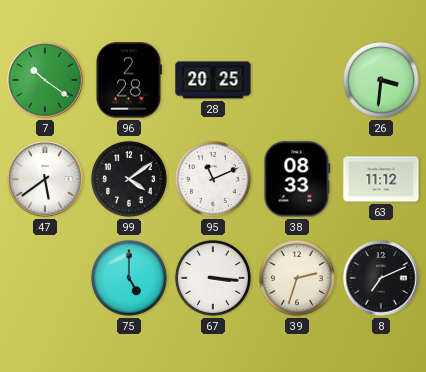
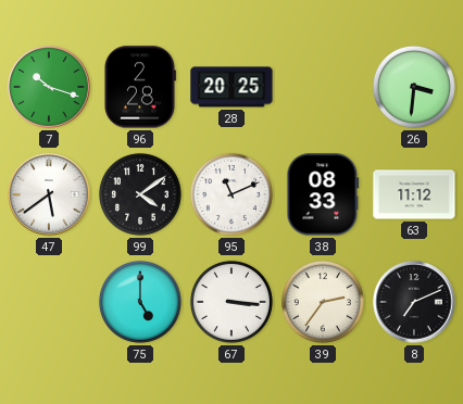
7: 10:21 -> 10:18
39: 2:33 -> 2:36
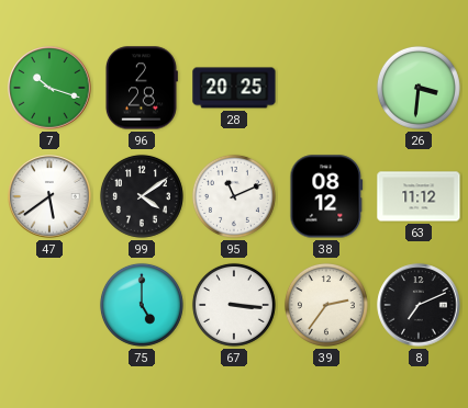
38: 08:33 -> 08:12
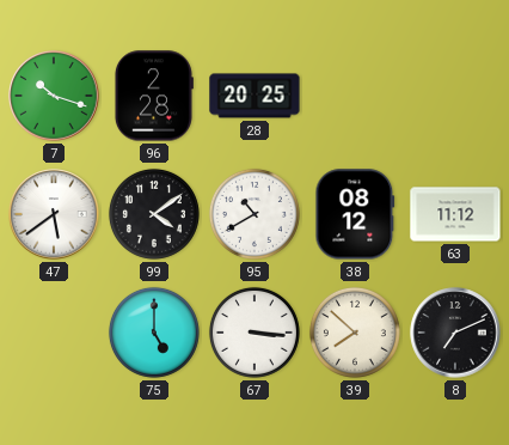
26: 3:31 -> none
95: 11:11 -> 10:40
39: 2:36 -> 7:52
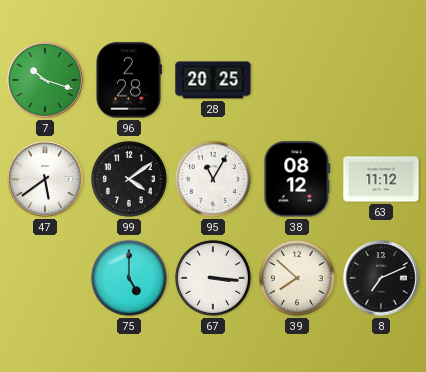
95: 10:40 -> 11:05
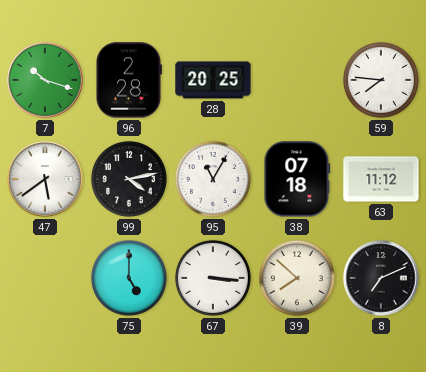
59: none -> 7:46
99: 4:09 -> 4:13
38: 08:12 -> 07:18
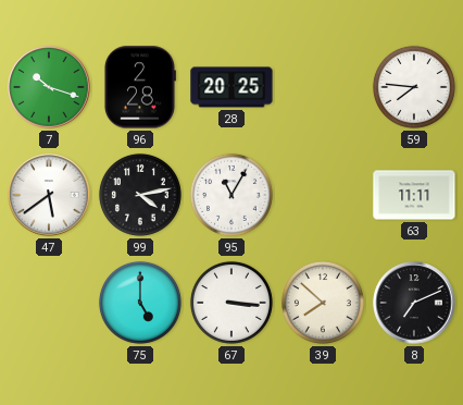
38: 07:18 -> none
63: 11:12 -> 11:11
